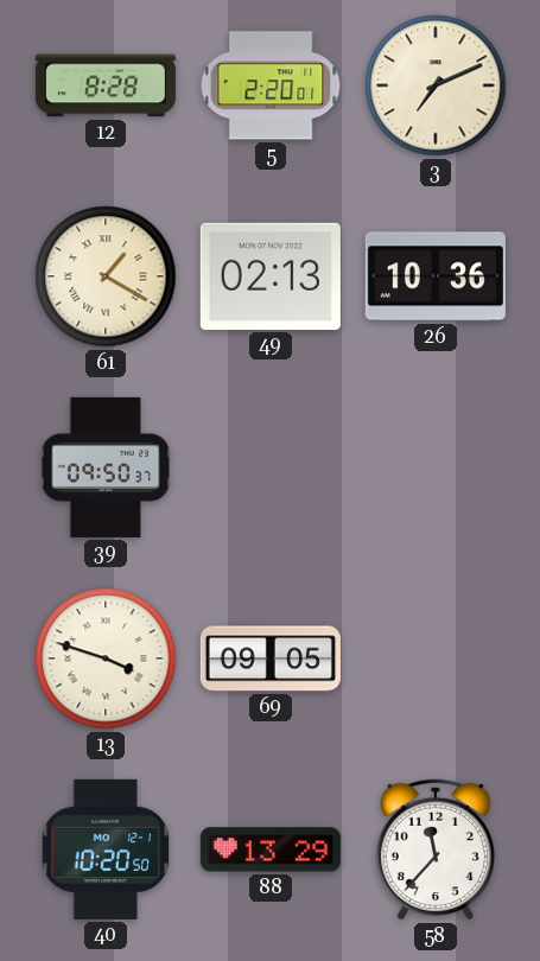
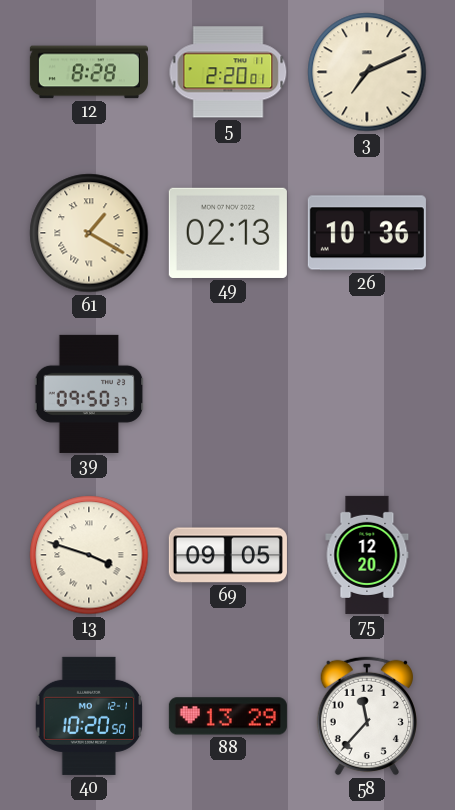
75: none -> 12:20
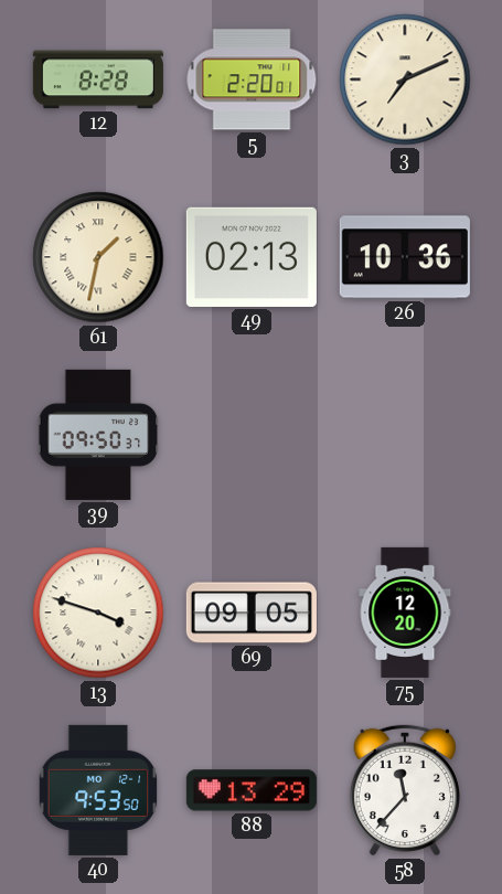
61: 1:20 -> 1:32
40: 10:20 -> 9:53
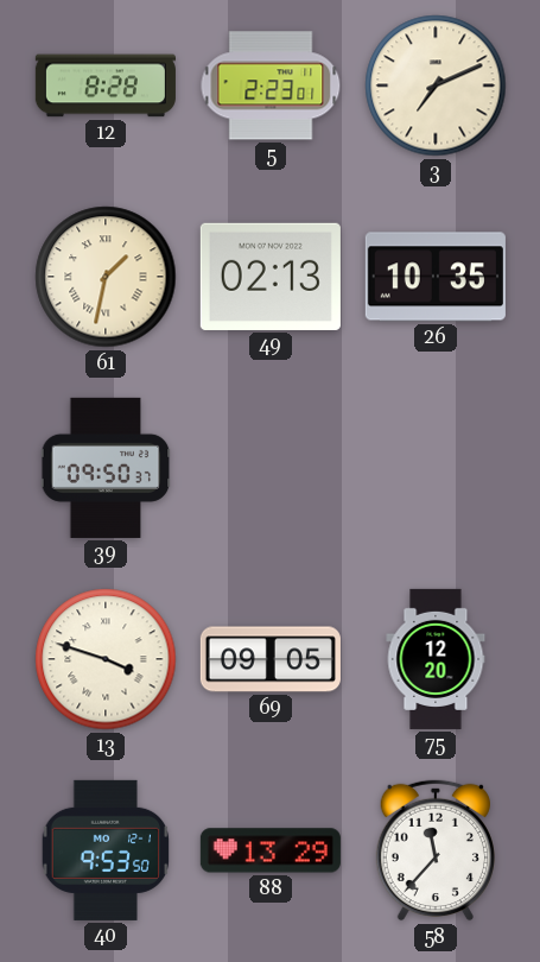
5: 2:20 -> 2:23
26: 10:36 -> 10:35
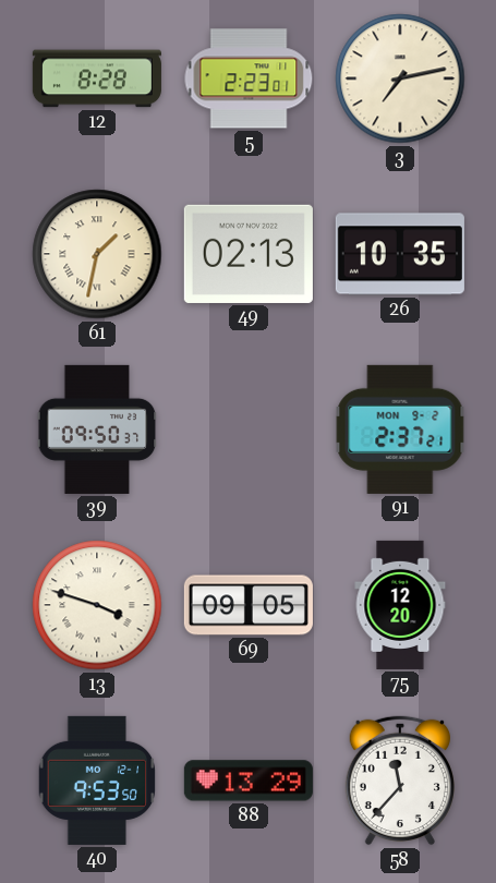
3: 7:11 -> 7:13
91: none -> 2:37
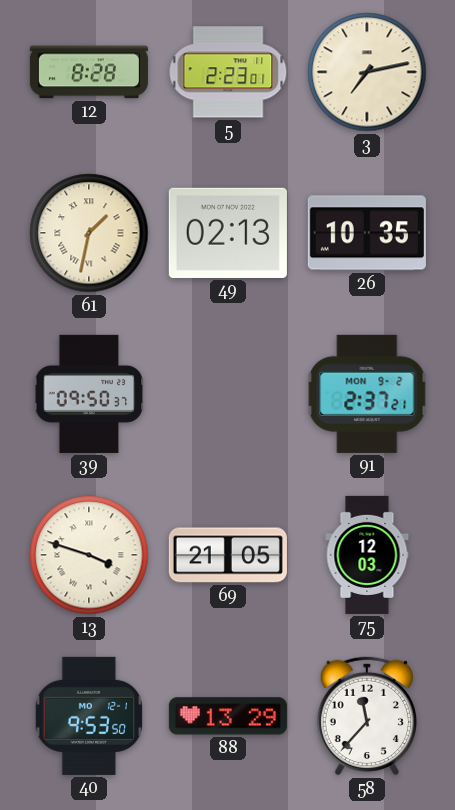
69: 09:05 -> 21:05
75: 12:20 -> 12:03
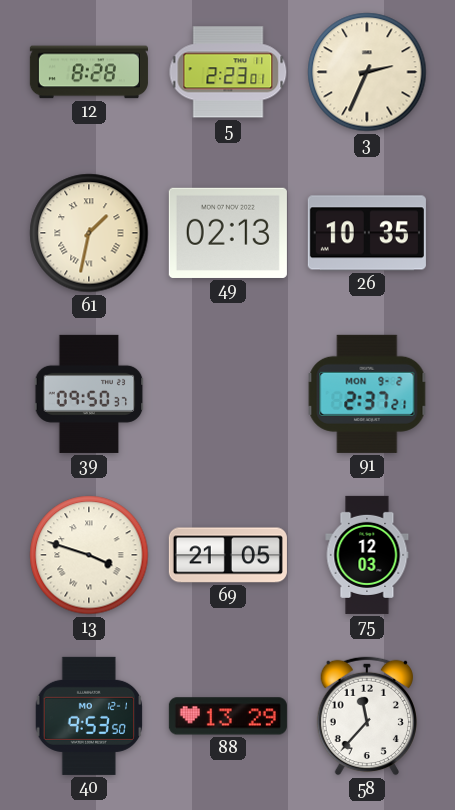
3: 7:13 -> 2:34
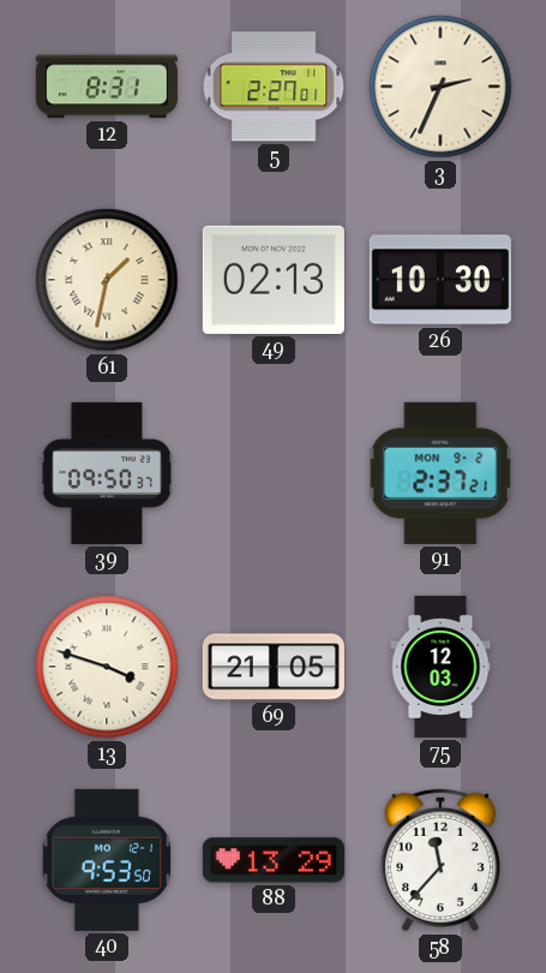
12: 8:28 -> 8:31
5: 2:23 -> 2:27
26: 10:35 -> 10:30
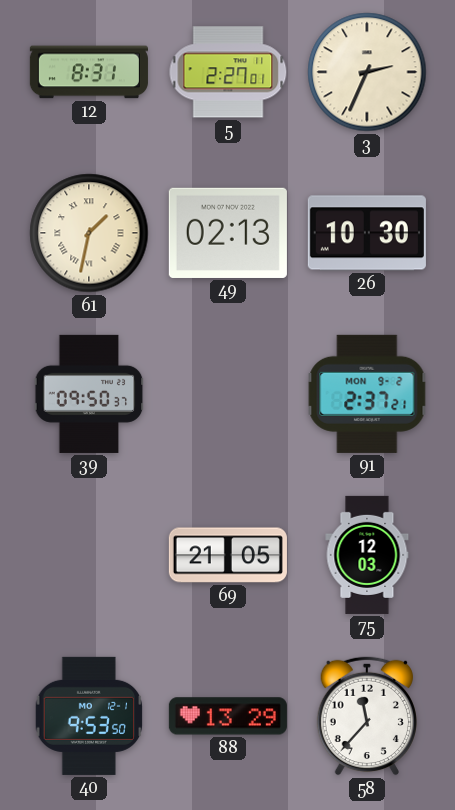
13: 3:48 -> none
